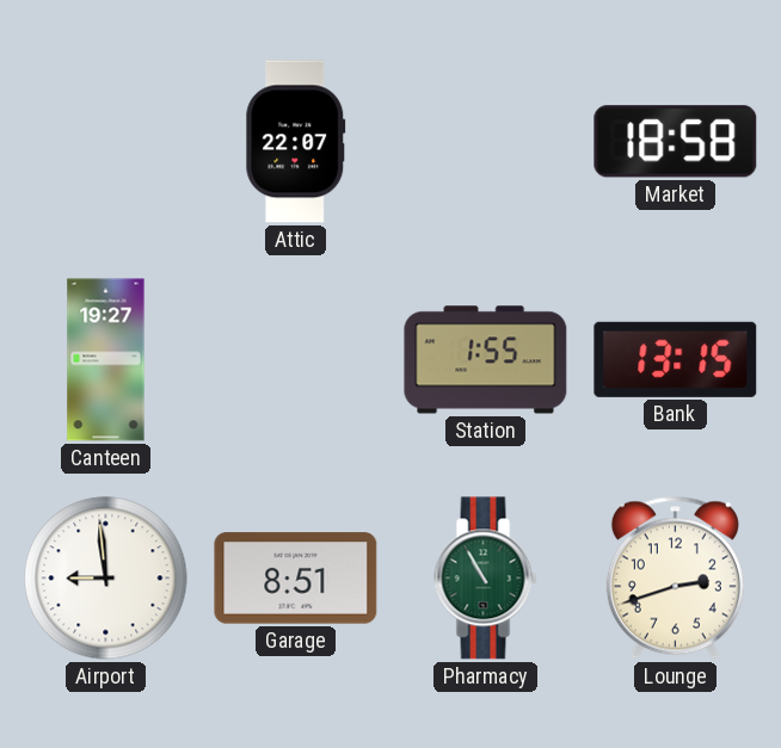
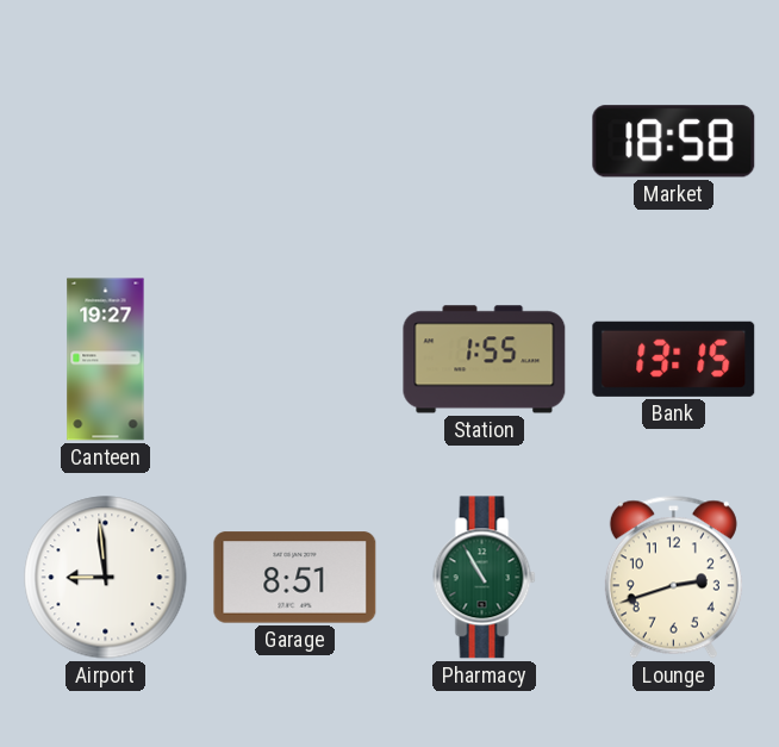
Attic: 22:07 -> none
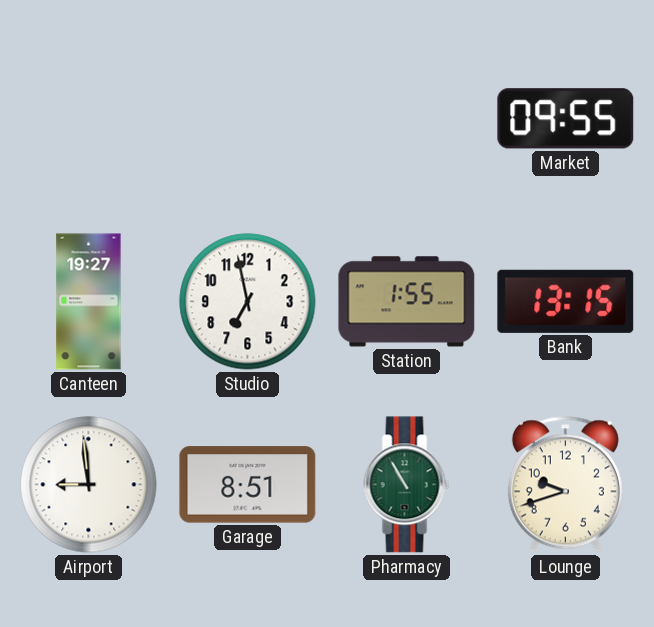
Market: 18:58 -> 09:55
Studio: none -> 6:58
Lounge: 2:42 -> 9:42
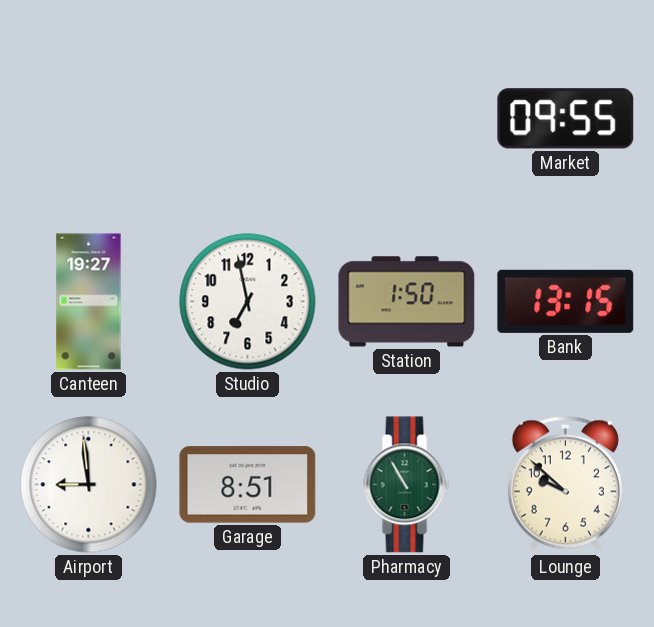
Station: 1:55 -> 1:50
Lounge: 9:42 -> 9:52
